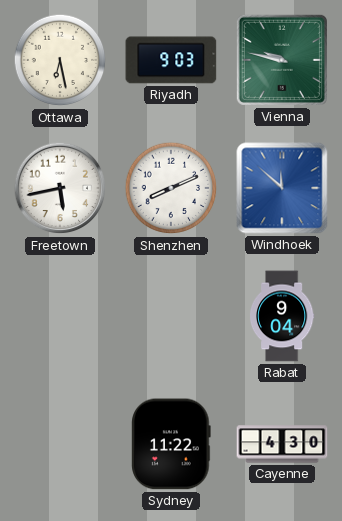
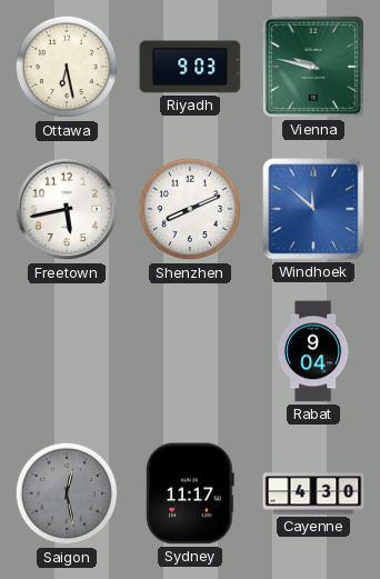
Saigon: none -> 12:28
Sydney: 11:22 -> 11:17
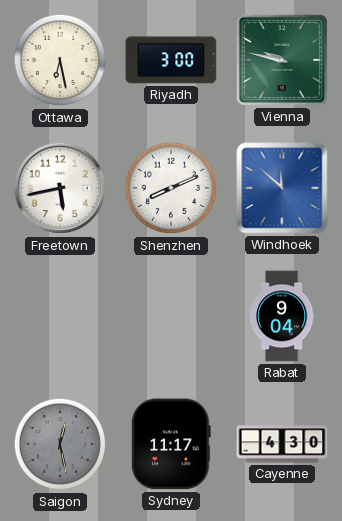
Riyadh: 9:03 -> 3:00
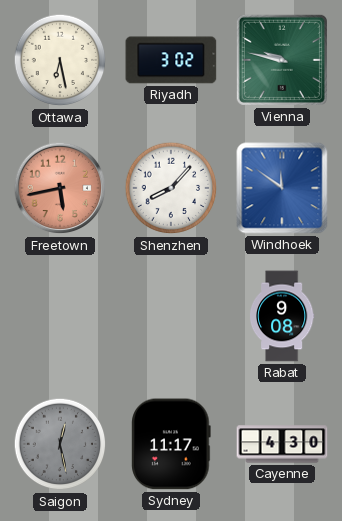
Riyadh: 3:00 -> 3:02
Freetown dial: white -> salmon
Shenzhen: 8:11 -> 8:07
Windhoek: 11:52 -> 11:51
Rabat: 9:04 -> 9:08
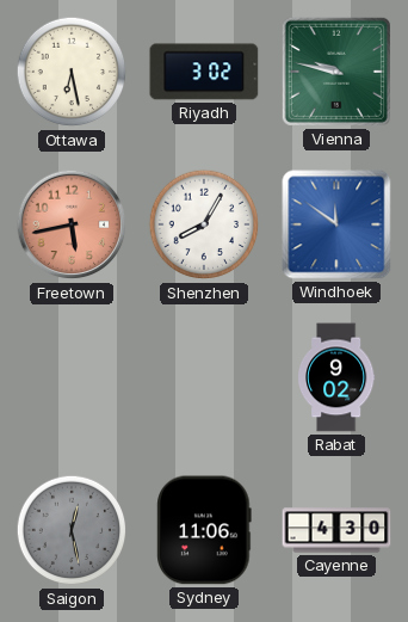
Shenzhen: 8:07 -> 8:05
Rabat: 9:08 -> 9:02
Sydney: 11:17 -> 11:06
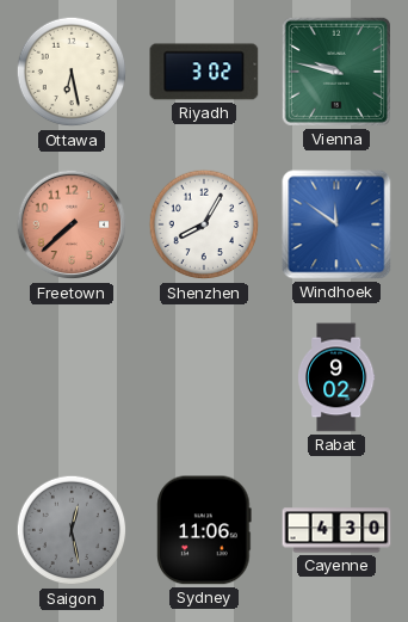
Freetown: 5:43 -> 7:38
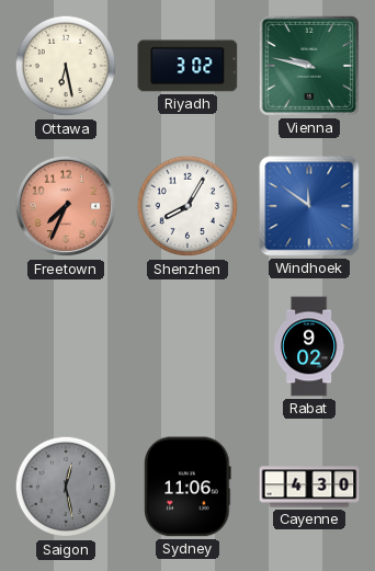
Freetown: 7:38 -> 7:34
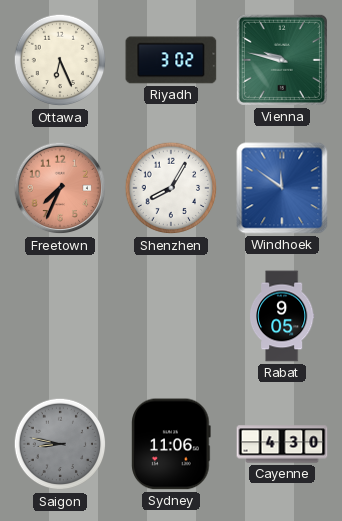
Ottawa: 6:28 -> 6:26
Rabat: 9:02 -> 9:05
Saigon: 12:28 -> 8:47
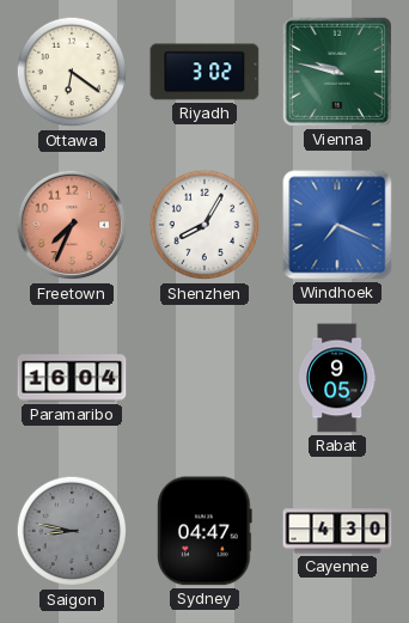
Ottawa: 6:26 -> 6:21
Windhoek: 11:51 -> 7:19
Paramaribo: none -> 16:04
Sydney: 11:06 -> 04:47
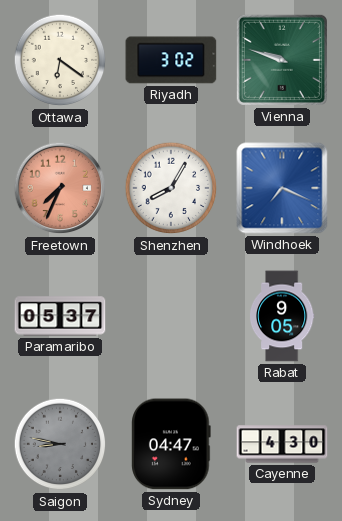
Vienna: 9:47 -> 9:48
Paramaribo: 16:04 -> 05:37
